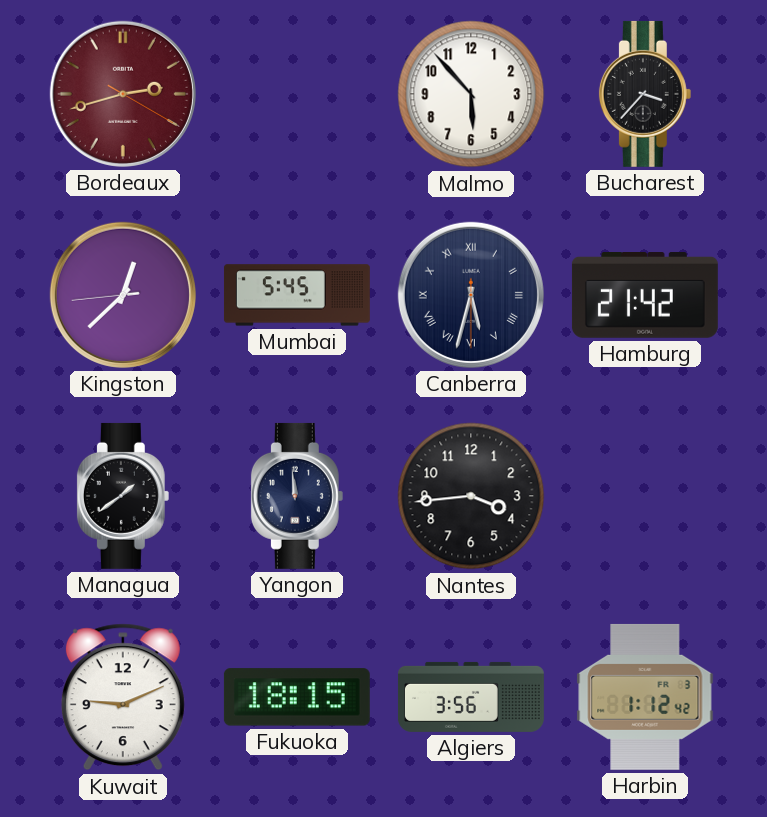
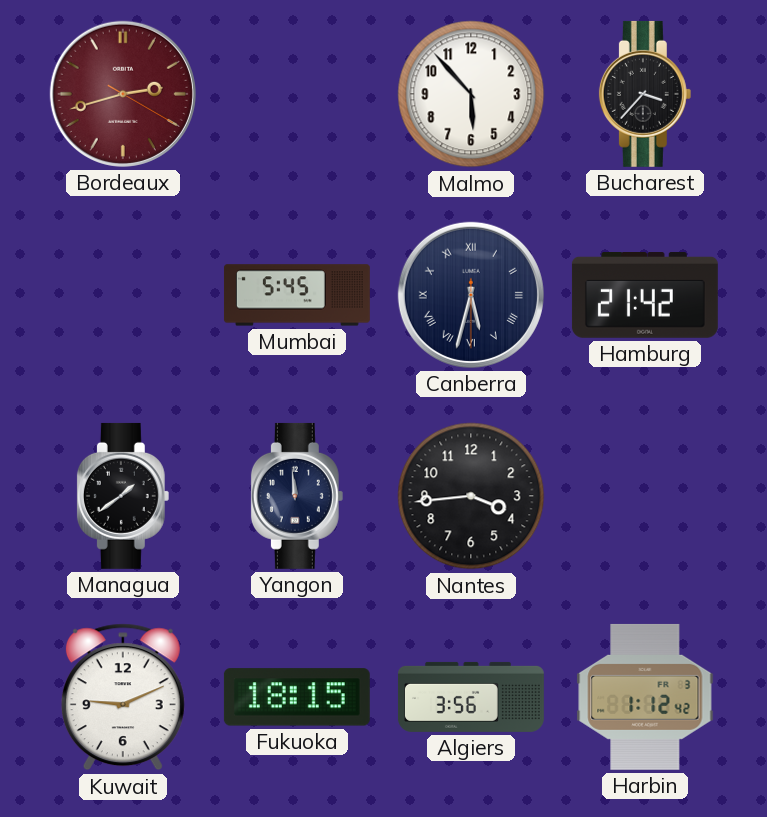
Kingston: 12:37 -> none
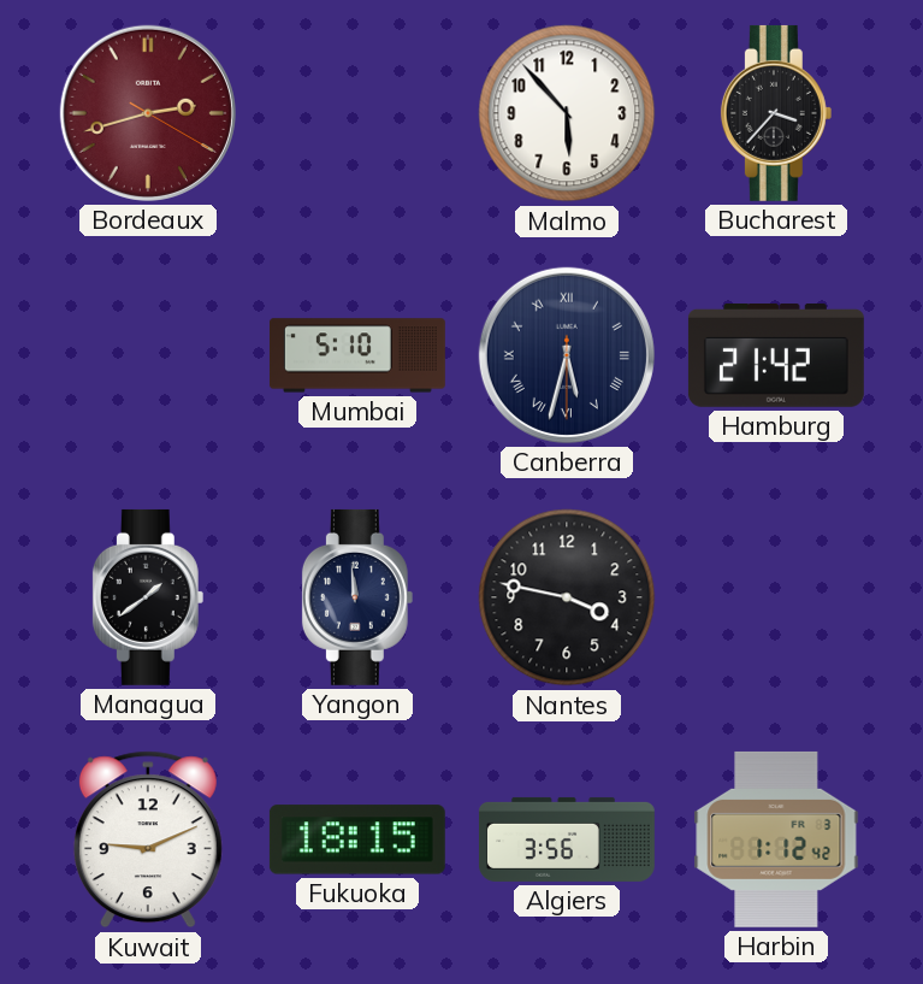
Mumbai: 5:45 -> 5:10
Nantes: 3:44 -> 3:47
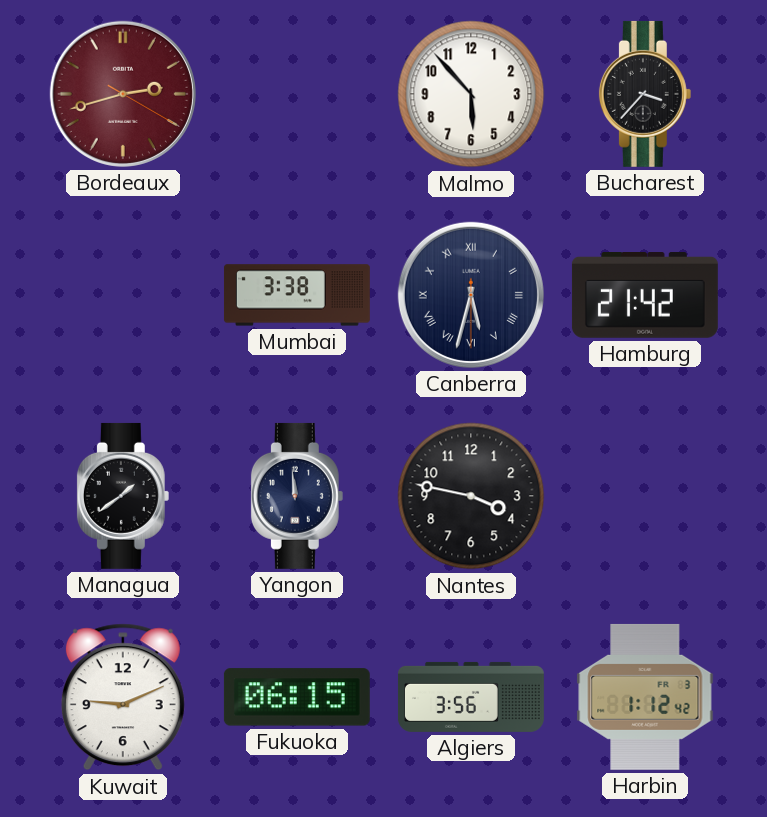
Mumbai: 5:10 -> 3:38
Fukuoka: 18:15 -> 06:15
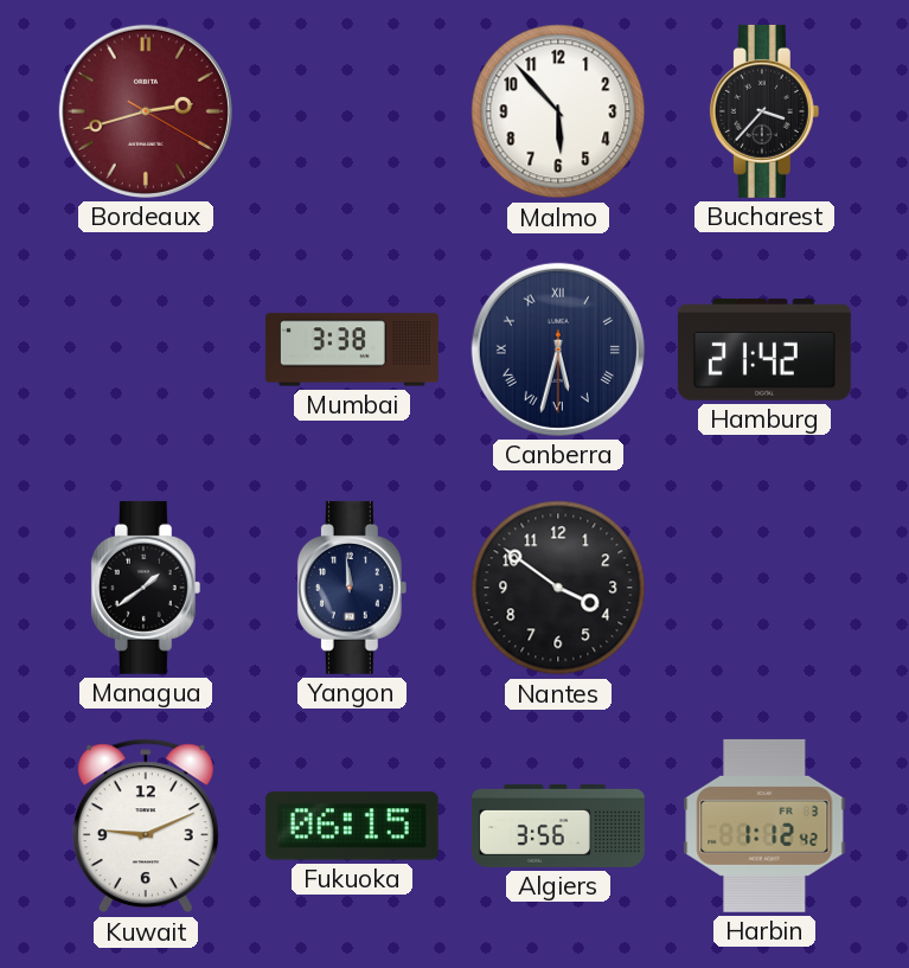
Nantes: 3:47 -> 3:51
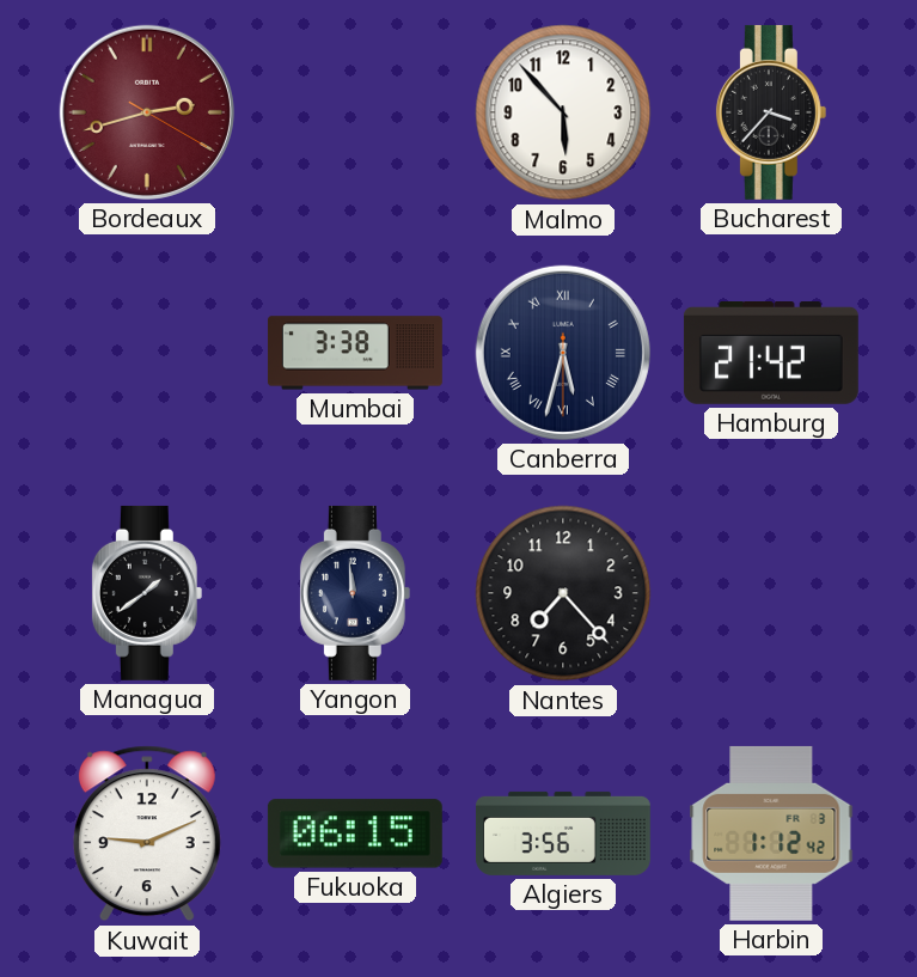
Nantes: 3:51 -> 7:23
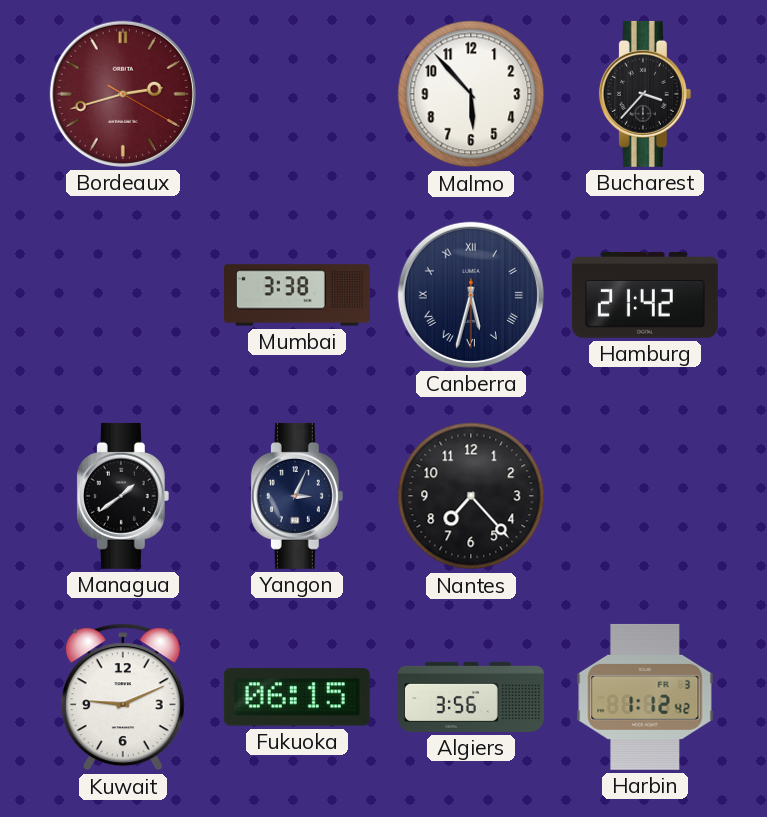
Yangon: 11:59 -> 3:04
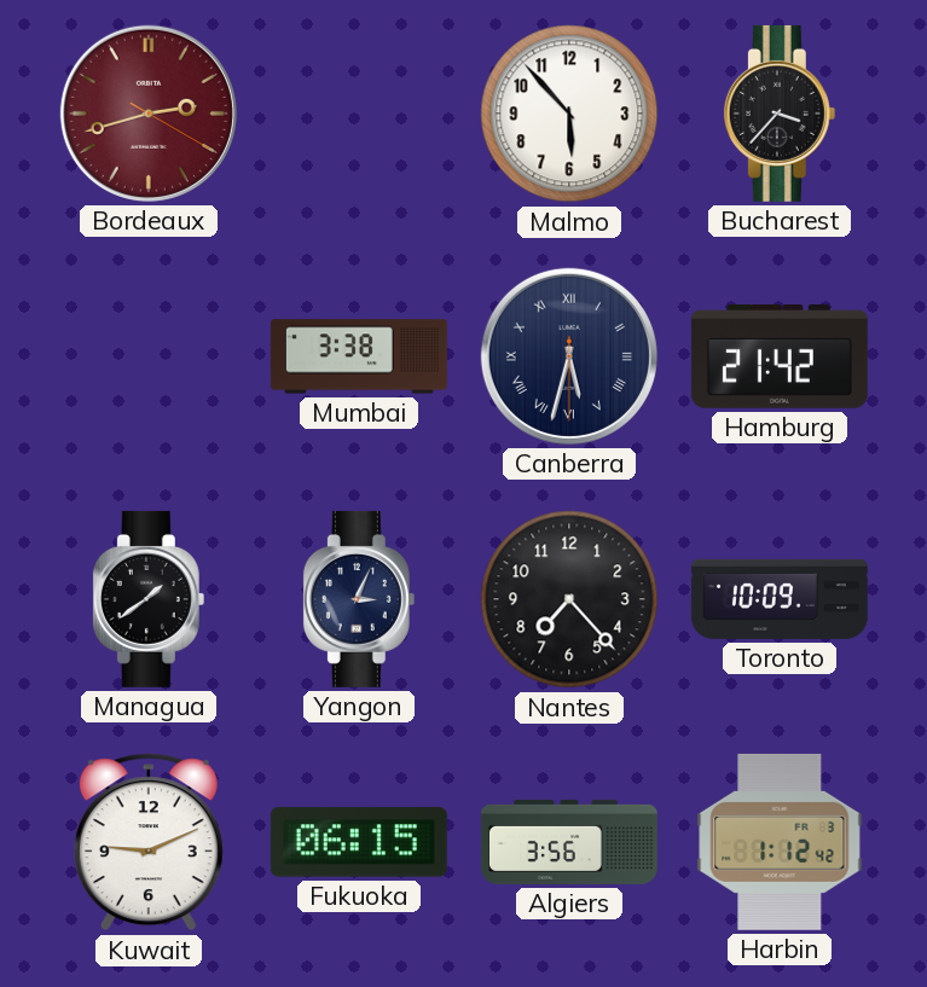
Toronto: none -> 10:09
